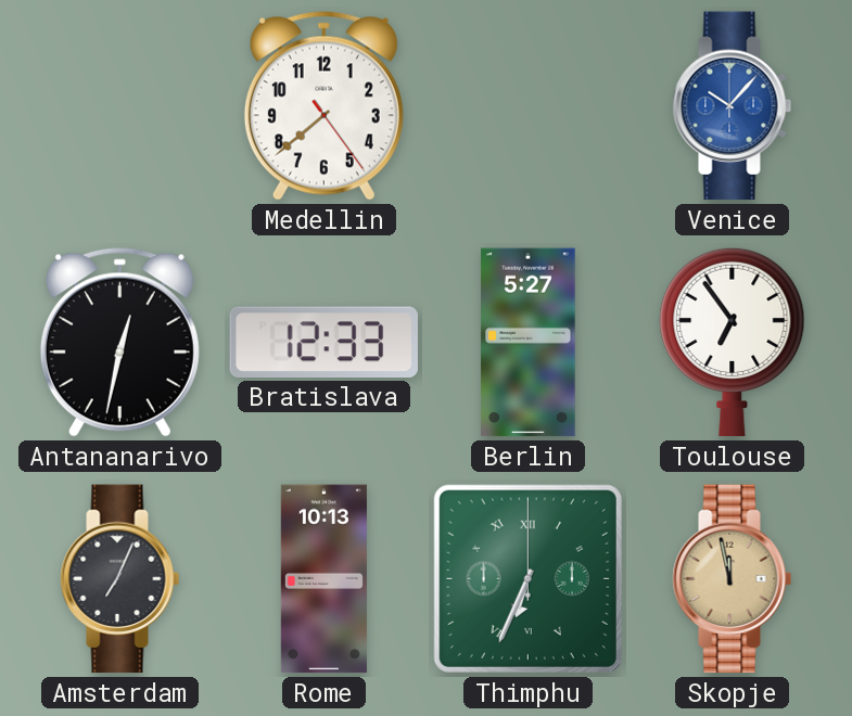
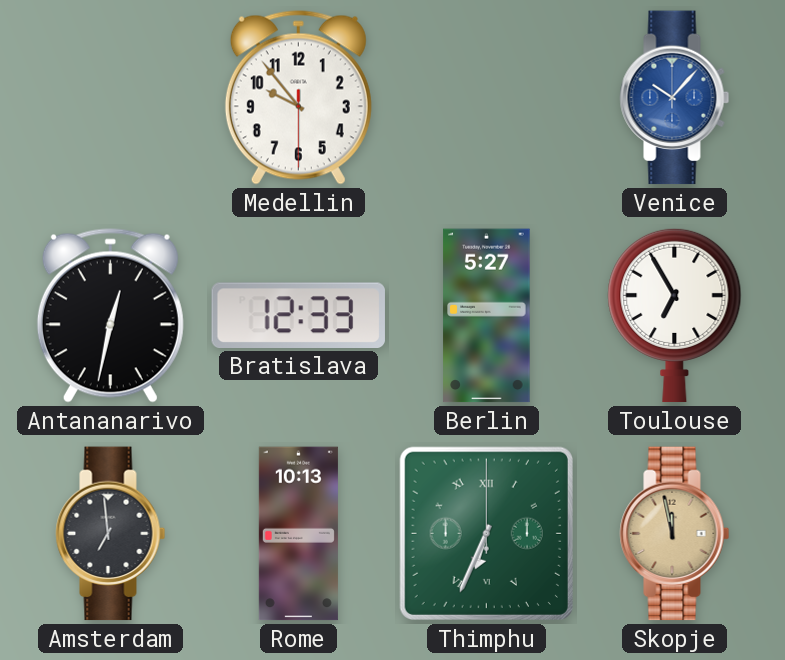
Medellin: 7:38 -> 9:53
Toulouse: 6:54 -> 6:55
Amsterdam: 7:04 -> 6:59
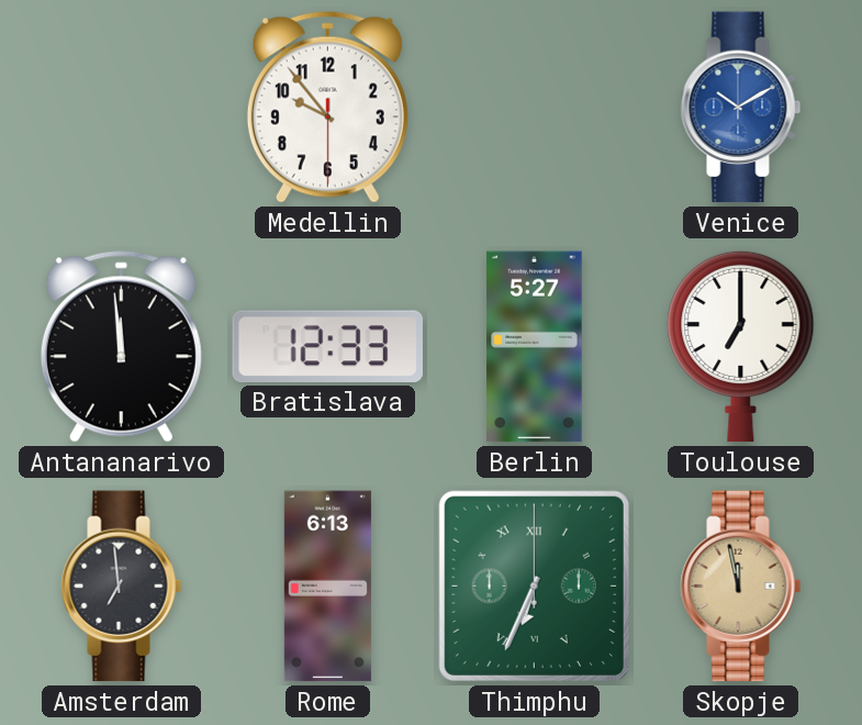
Venice: 10:07 -> 10:10
Antananarivo: 12:32 -> 11:59
Toulouse: 6:55 -> 7:00
Rome: 10:13 -> 6:13
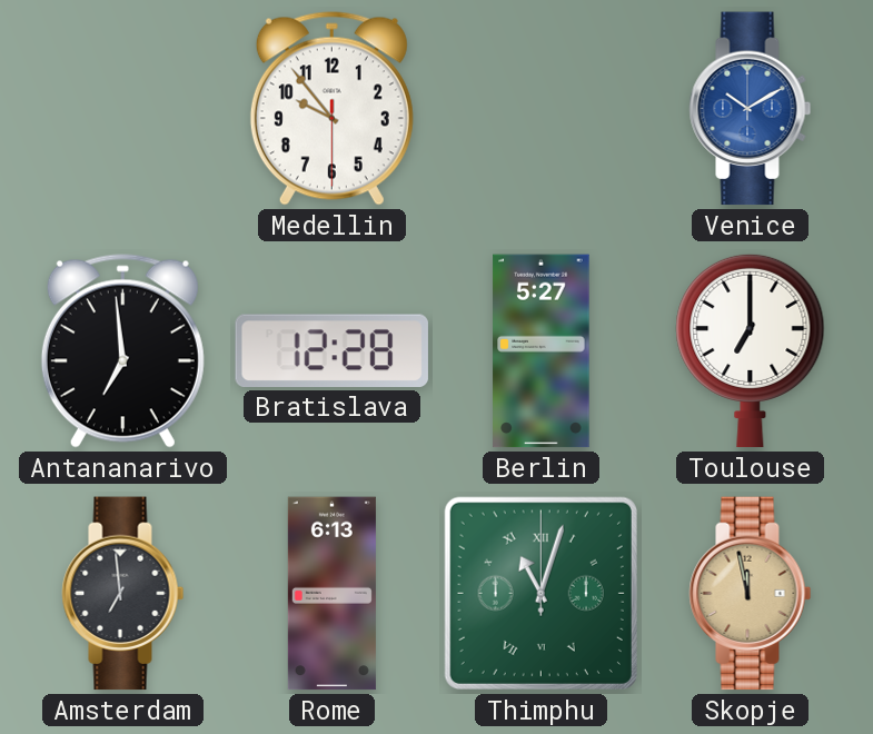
Antananarivo: 11:59 -> 6:59
Bratislava: 12:33 -> 12:28
Thimphu: 6:34 -> 11:03
